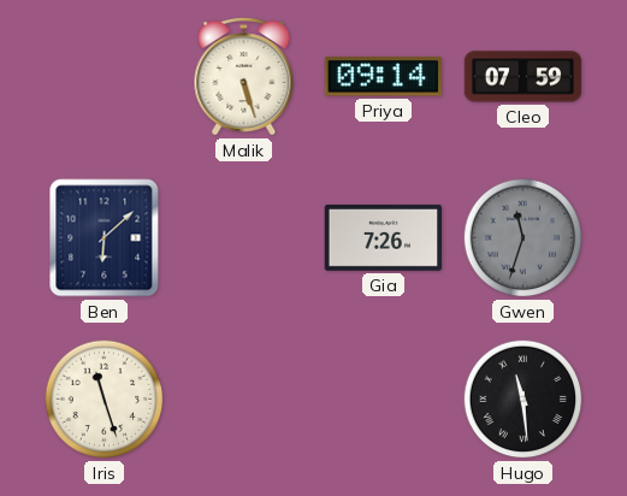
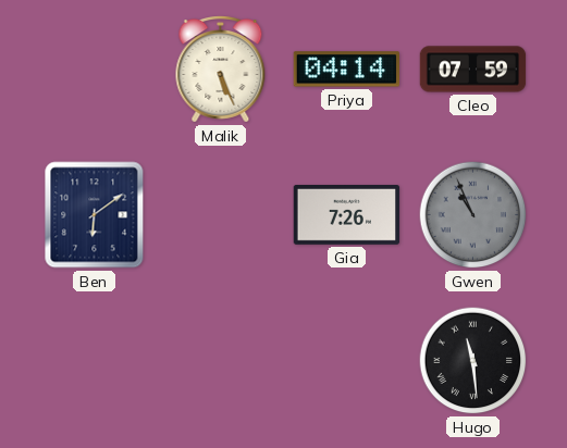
Malik: 5:27 -> 5:26
Priya: 09:14 -> 04:14
Ben: 6:08 -> 6:09
Gwen: 11:33 -> 10:56
Iris: 11:27 -> none
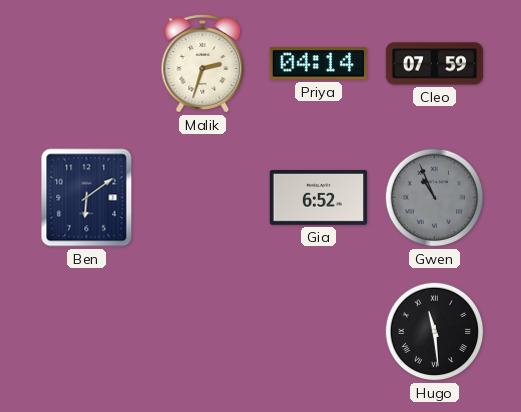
Malik: 5:26 -> 2:33
Gia: 7:26 -> 6:52
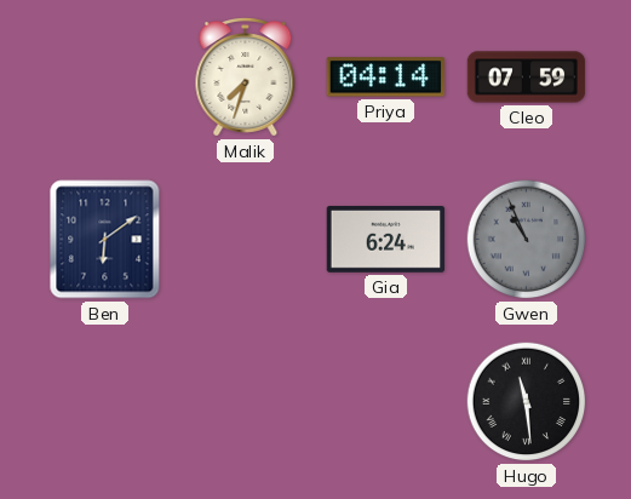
Malik: 2:33 -> 7:33
Gia: 6:52 -> 6:24
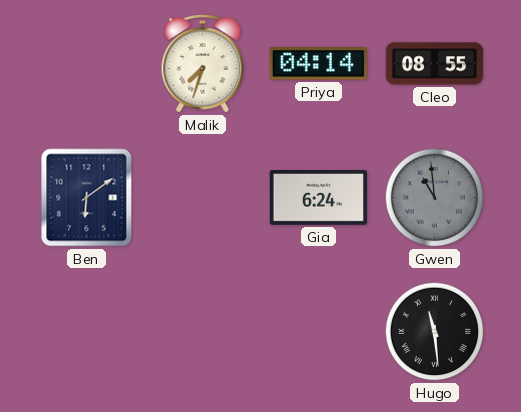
Cleo: 07:59 -> 08:55
Gwen: 10:56 -> 10:59
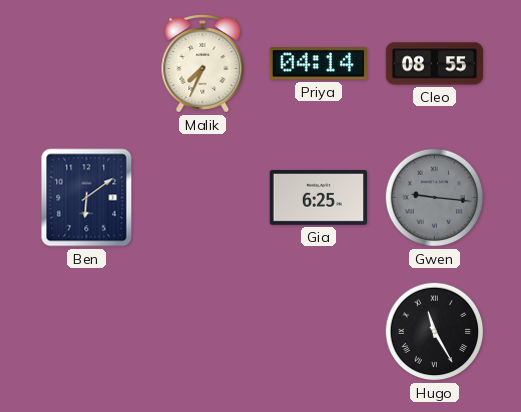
Malik: 7:33 -> 7:34
Gia: 6:24 -> 6:25
Gwen: 10:59 -> 9:16
Hugo: 11:29 -> 11:25
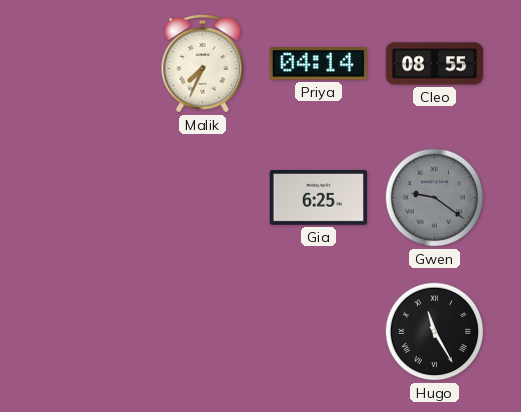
Ben: 6:09 -> none
Gwen: 9:16 -> 9:21
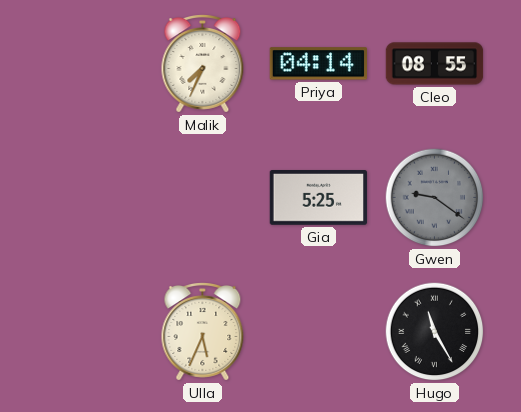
Gia: 6:25 -> 5:25
Ulla: none -> 5:34
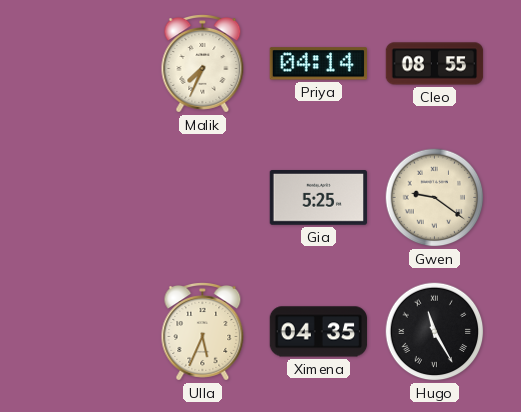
Gwen dial: grey -> cream
Ximena: none -> 04:35
